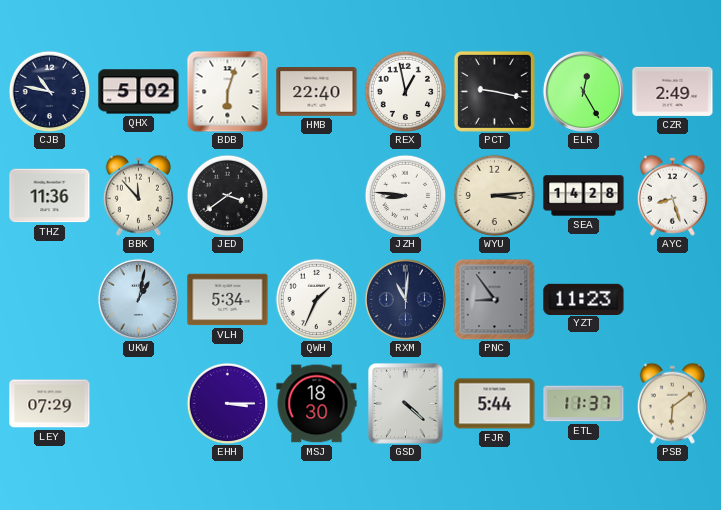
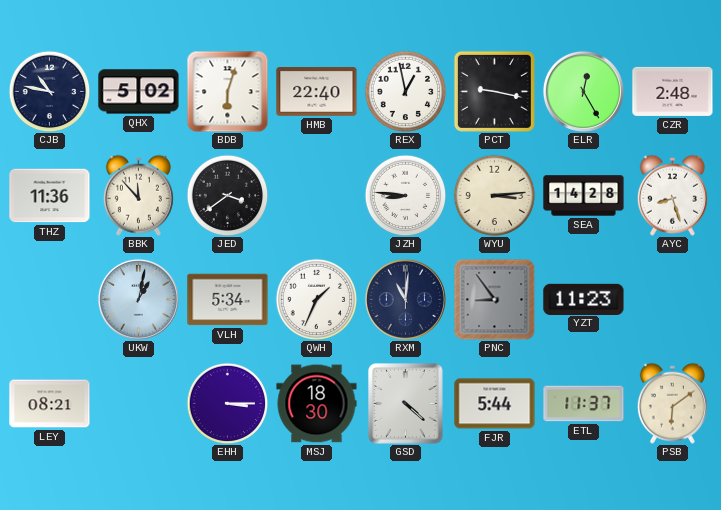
CZR: 2:49 -> 2:48
LEY: 07:29 -> 08:21
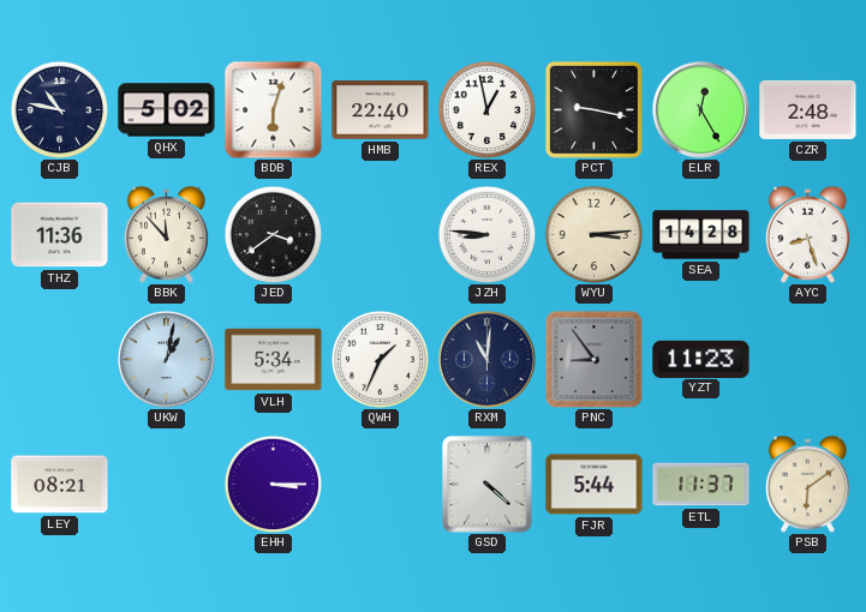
MSJ: 18:30 -> none
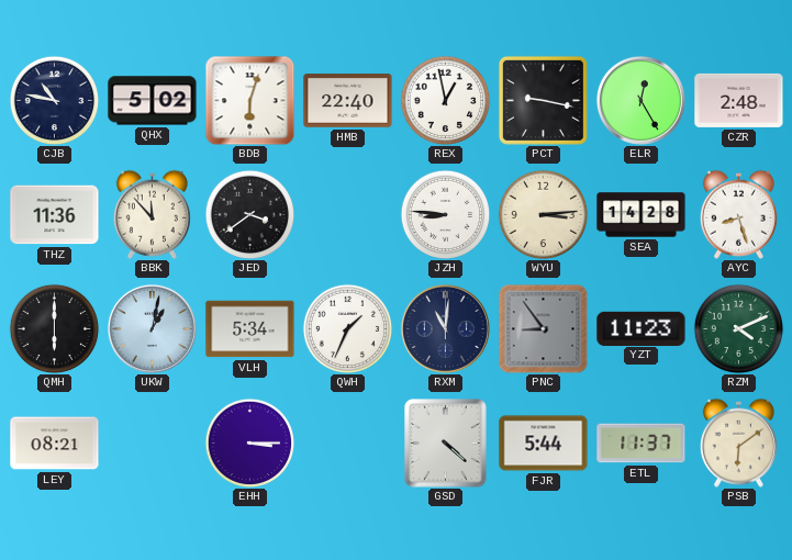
QMH: none -> 6:00
RZM: none -> 4:11
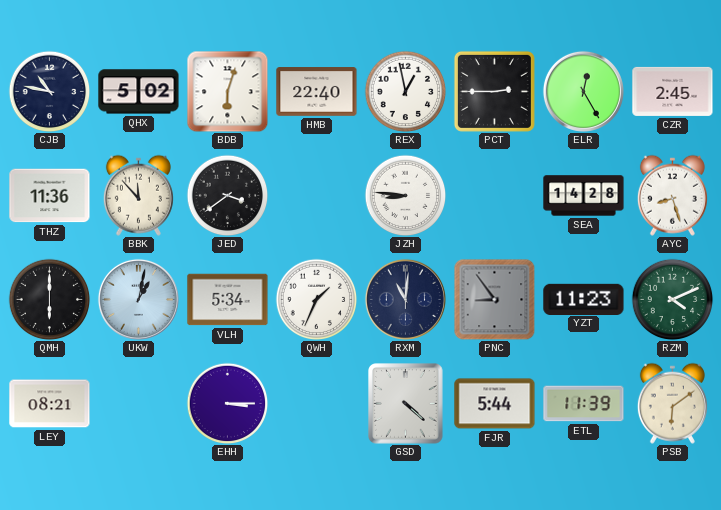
PCT: 9:17 -> 2:45
CZR: 2:48 -> 2:45
WYU: 3:14 -> none
ETL: 11:37 -> 11:39
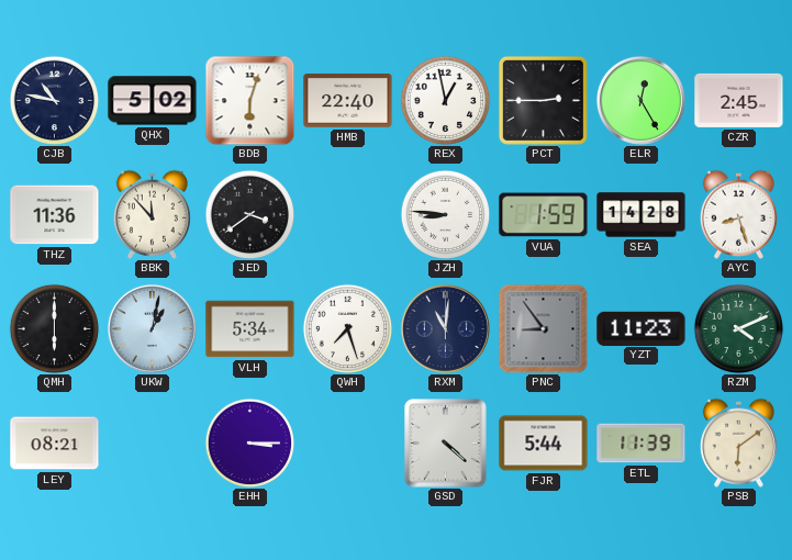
VUA: none -> 1:59
QWH: 1:34 -> 7:27
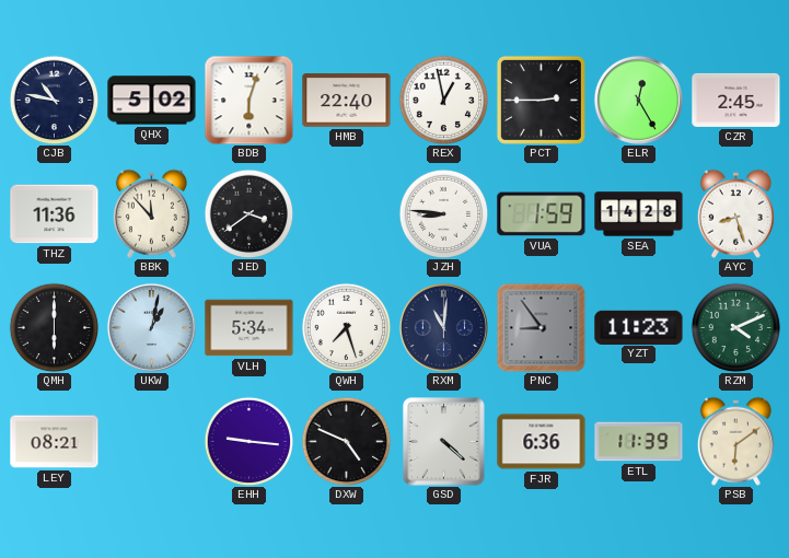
EHH: 3:15 -> 9:16
DXW: none -> 4:49
FJR: 5:44 -> 6:36
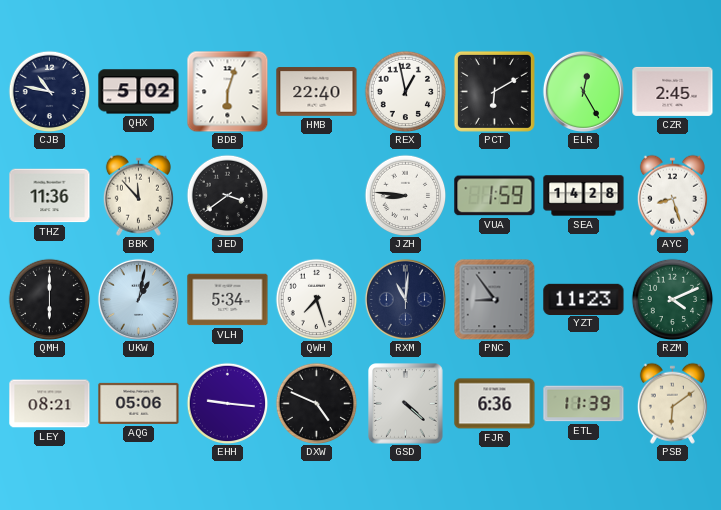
PCT: 2:45 -> 6:10
AQG: none -> 05:06
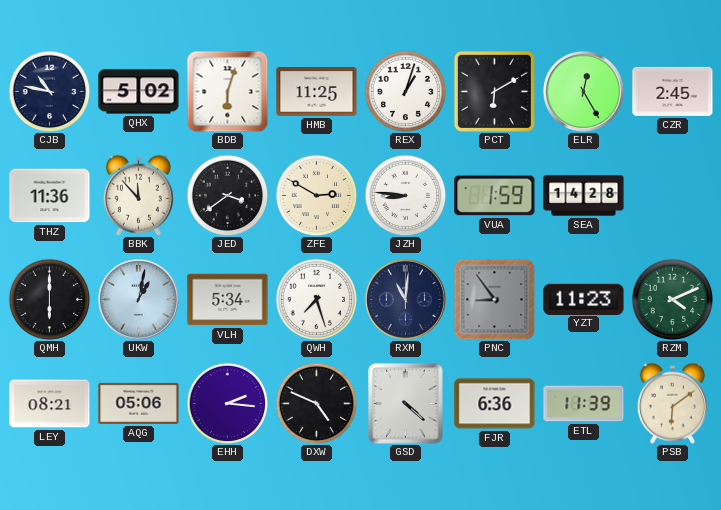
HMB: 22:40 -> 11:25
REX: 12:58 -> 1:03
ZFE: none -> 2:50
AYC: 8:27 -> none
EHH: 9:16 -> 2:16
